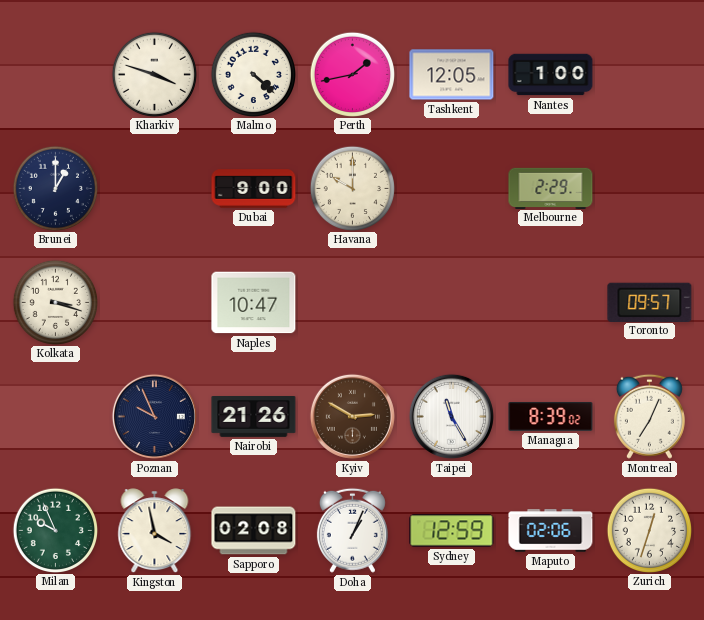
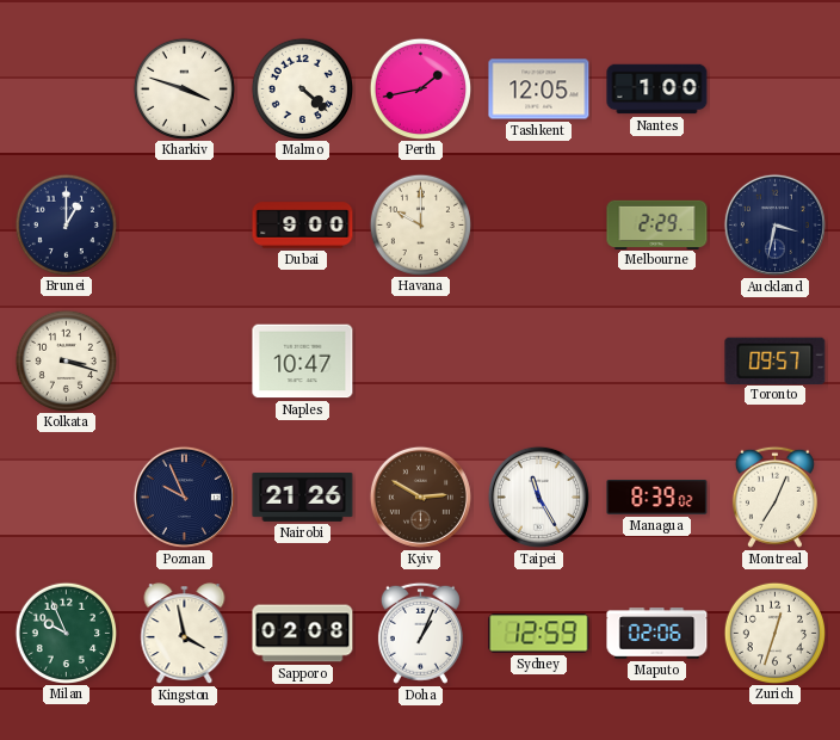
Auckland: none -> 3:32
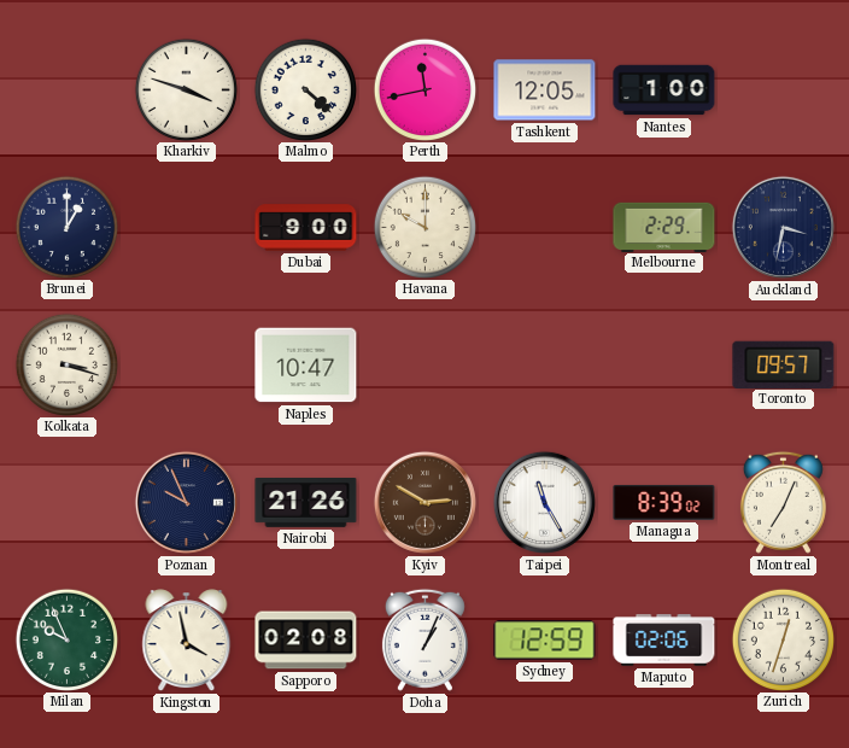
Perth: 1:43 -> 11:43
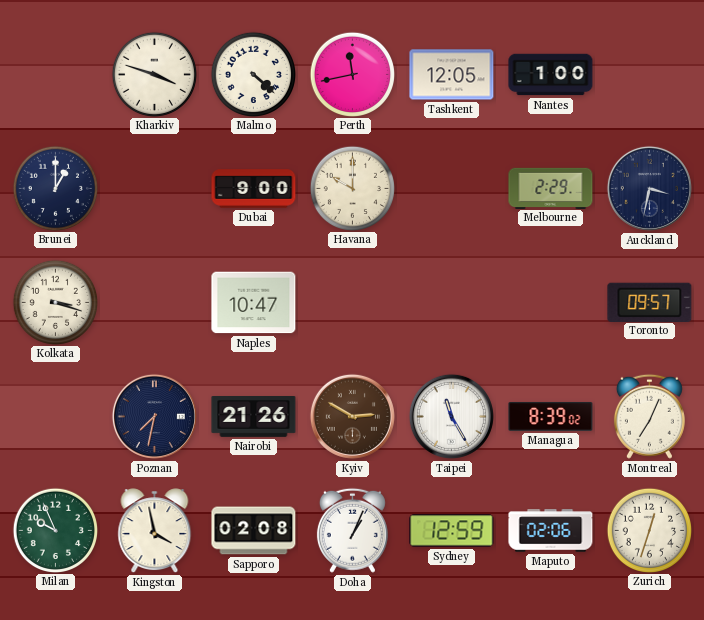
Poznan: 9:56 -> 7:32
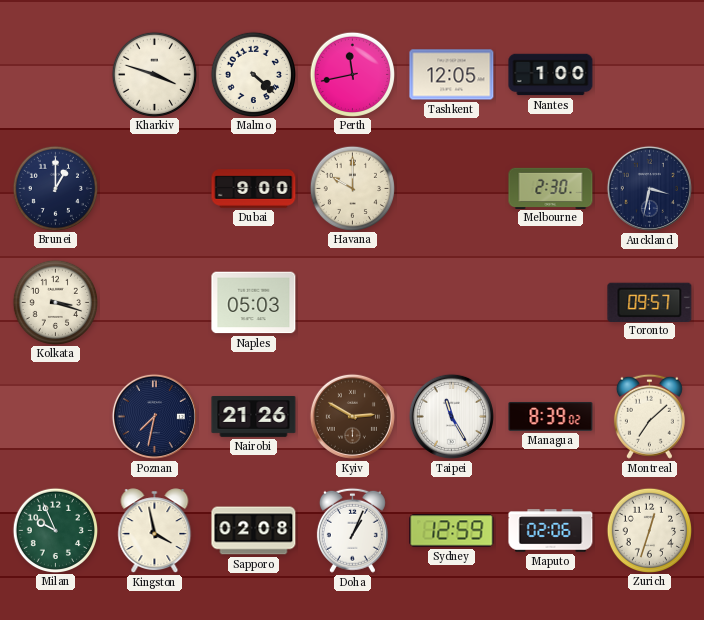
Melbourne: 2:29 -> 2:30
Naples: 10:47 -> 05:03
Montreal: 7:04 -> 7:08
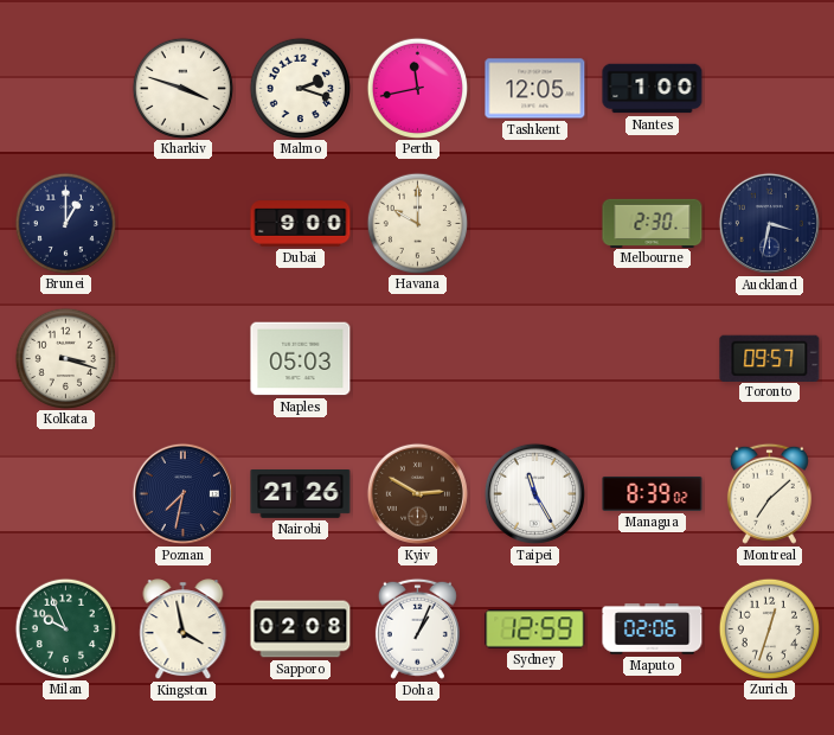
Malmo: 4:22 -> 2:18
